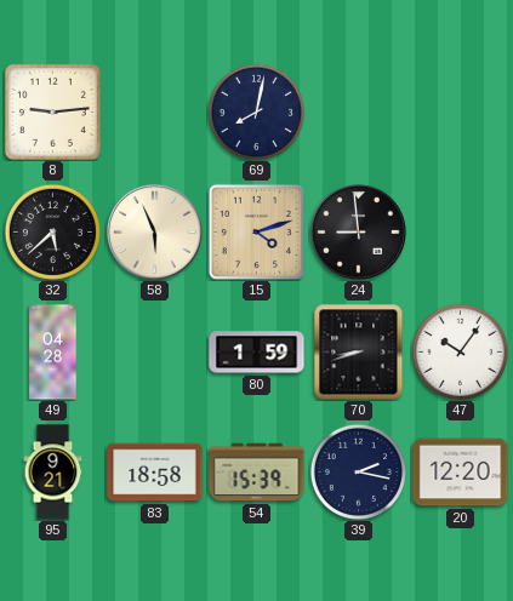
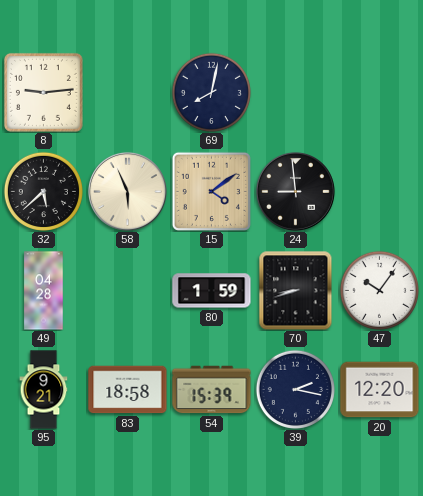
15: 4:12 -> 4:09
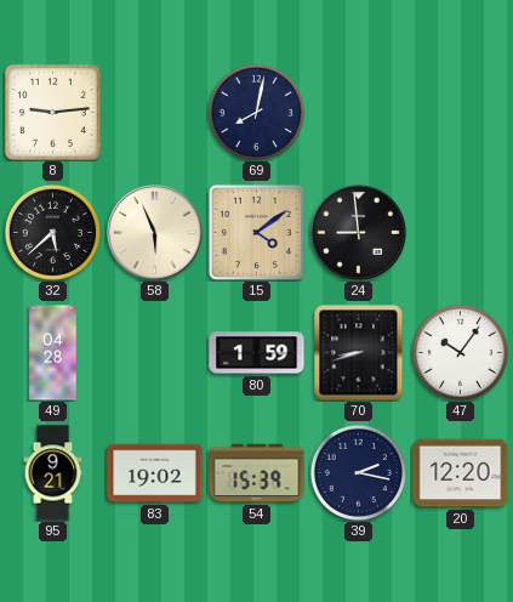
83: 18:58 -> 19:02
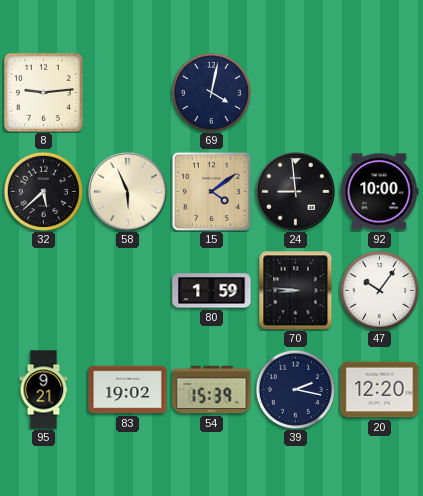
69: 8:02 -> 4:02
92: none -> 10:00
49: 04:28 -> none
70: 8:42 -> 8:46
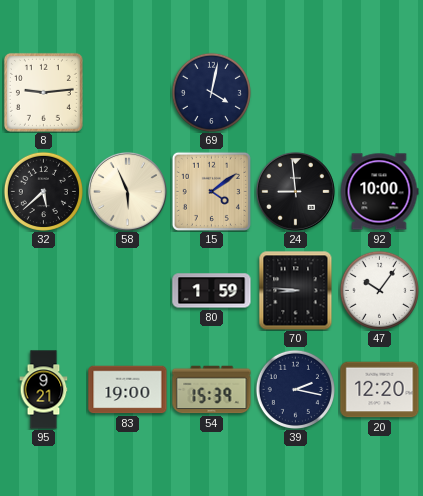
83: 19:02 -> 19:00
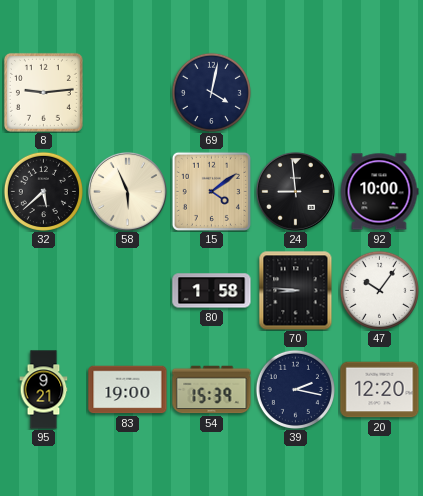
80: 1:59 -> 1:58
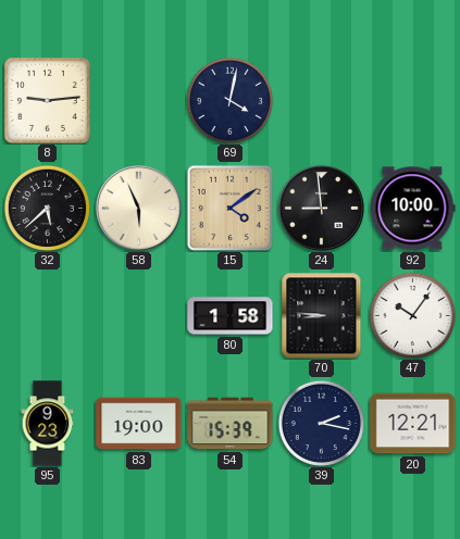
95: 9:21 -> 9:23
20: 12:20 -> 12:21
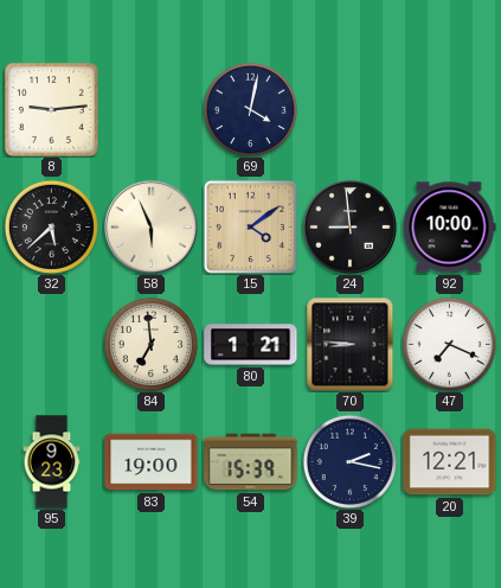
84: none -> 6:59
80: 1:58 -> 1:21
47: 10:06 -> 7:19
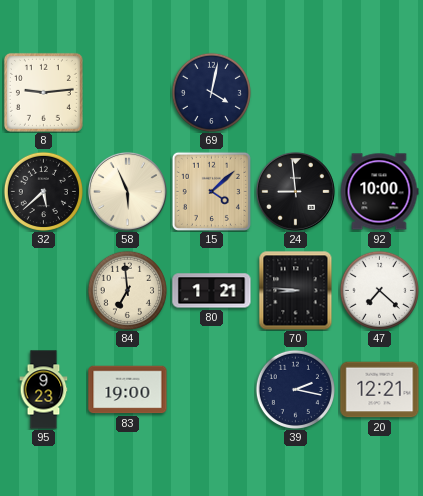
15: 4:09 -> 4:08
47: 7:19 -> 7:22
54: 15:39 -> none
